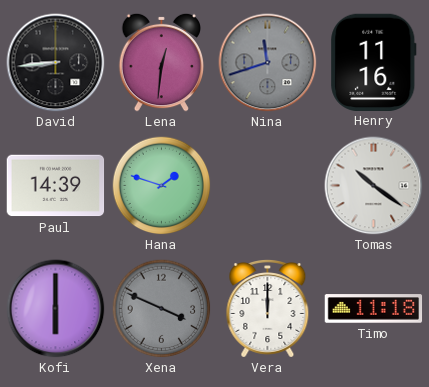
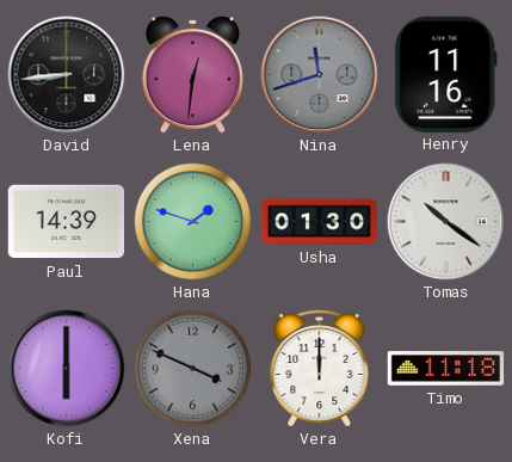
Usha: none -> 01:30
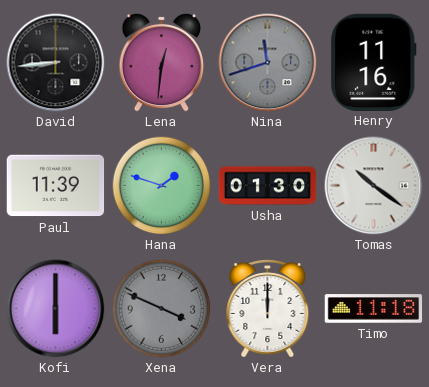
Paul: 14:39 -> 11:39
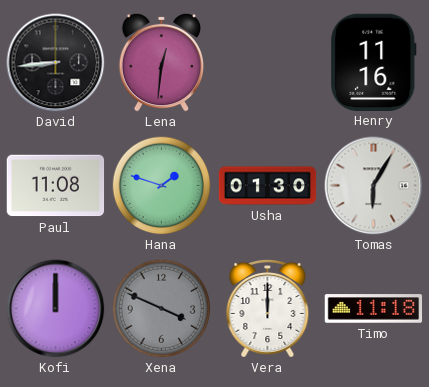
Nina: 11:42 -> none
Paul: 11:39 -> 11:08
Tomas: 10:21 -> 6:05
Kofi: 6:00 -> 12:00
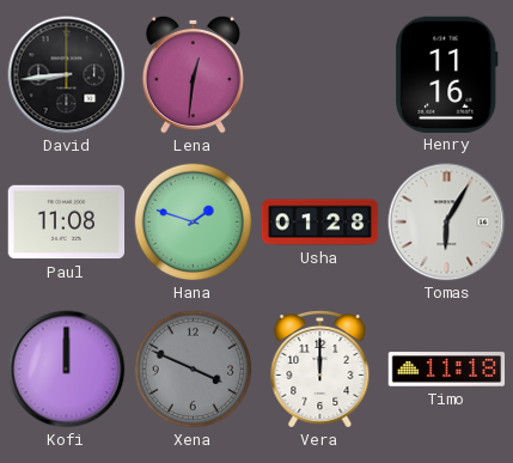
Usha: 01:30 -> 01:28
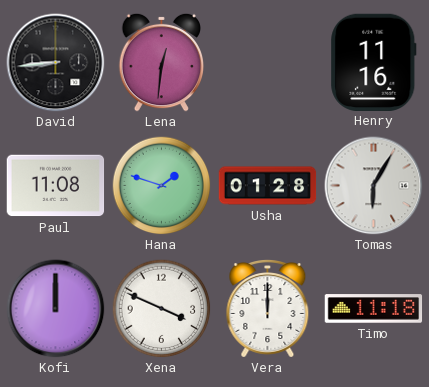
Xena dial: grey -> white
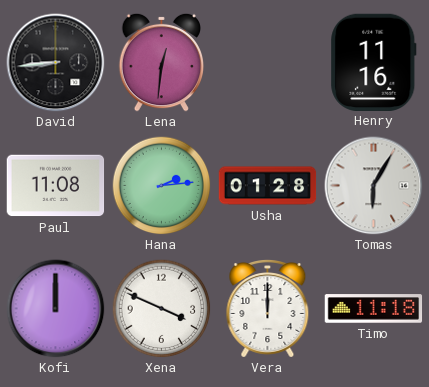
Hana: 1:48 -> 2:14
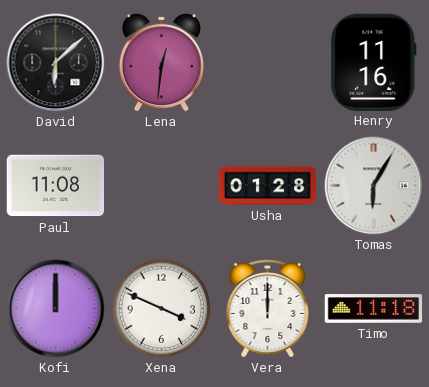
David: 8:44 -> 6:08
Hana: 2:14 -> none
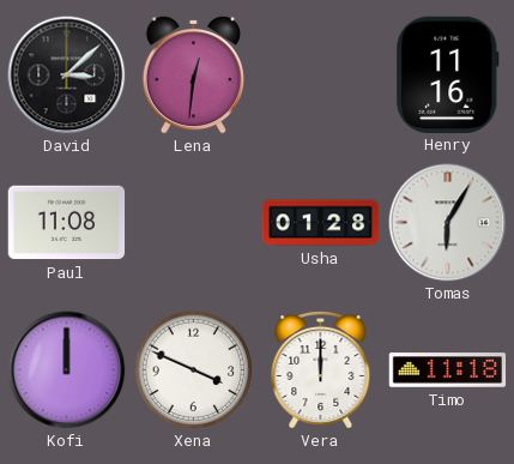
David: 6:08 -> 3:08
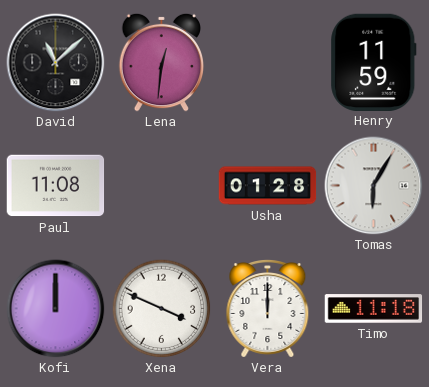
David: 3:08 -> 11:08
Henry: 11:16 -> 11:59
